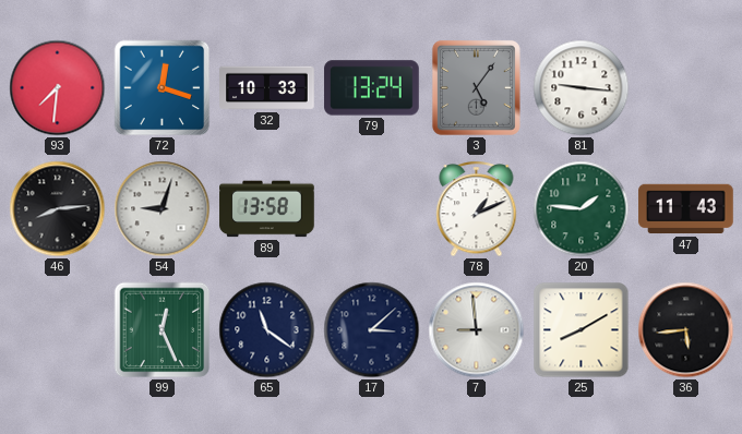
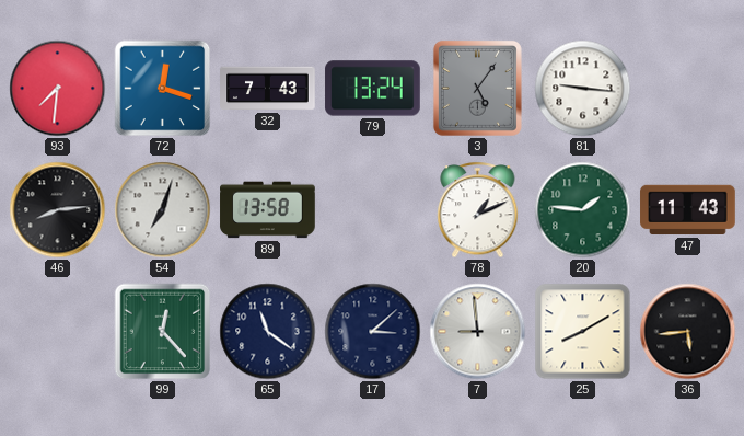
32: 10:33 -> 7:43
54: 9:03 -> 7:03
99: 12:26 -> 12:23
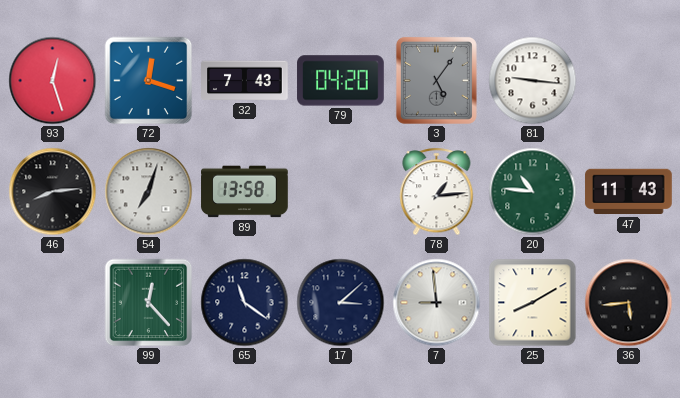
93: 7:31 -> 12:27
79: 13:24 -> 04:20
78: 1:11 -> 1:14
20: 1:46 -> 10:46
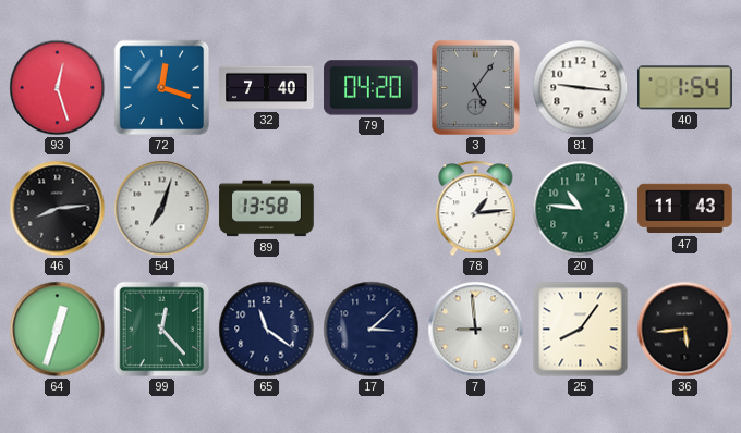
32: 7:43 -> 7:40
40: none -> 1:54
64: none -> 12:33
25: 8:10 -> 8:06
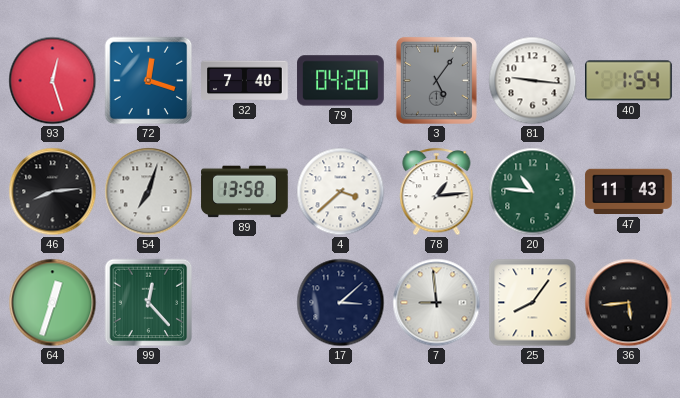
4: none -> 3:38
65: 11:21 -> none
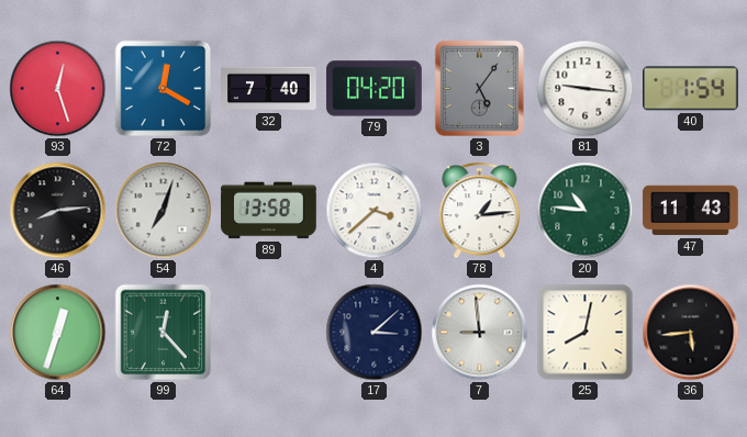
72: 12:18 -> 12:20
25: 8:06 -> 8:02
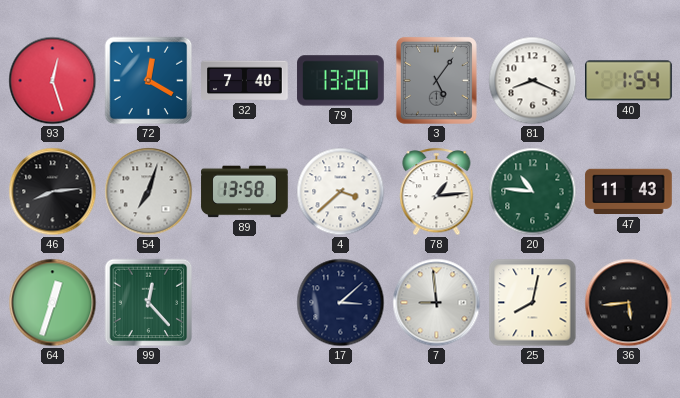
79: 04:20 -> 13:20
81: 9:16 -> 8:19
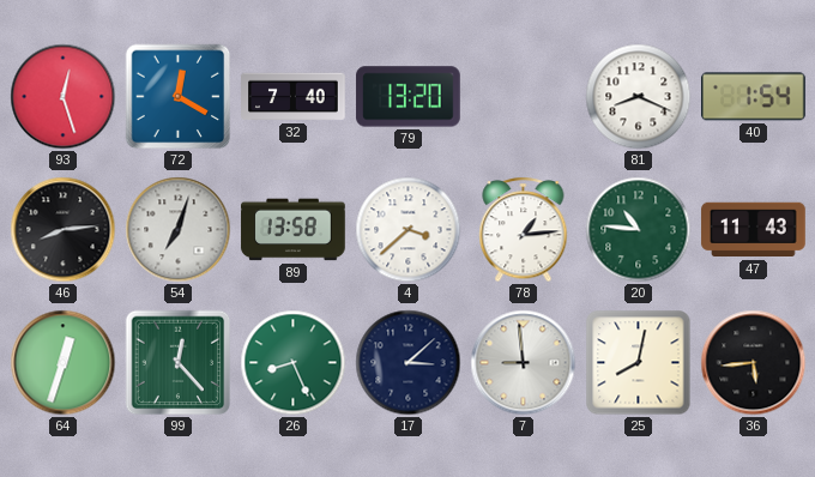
3: 5:06 -> none
26: none -> 8:26
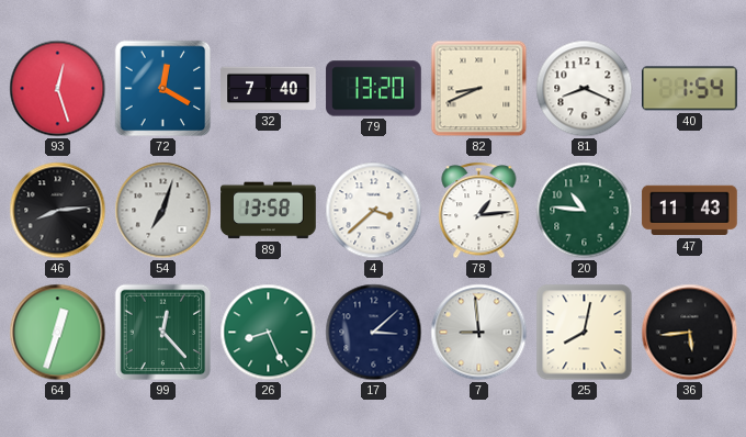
82: none -> 8:41
